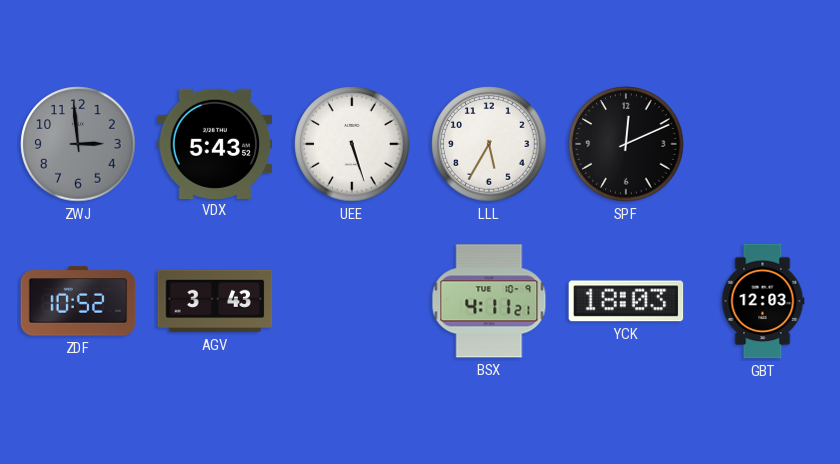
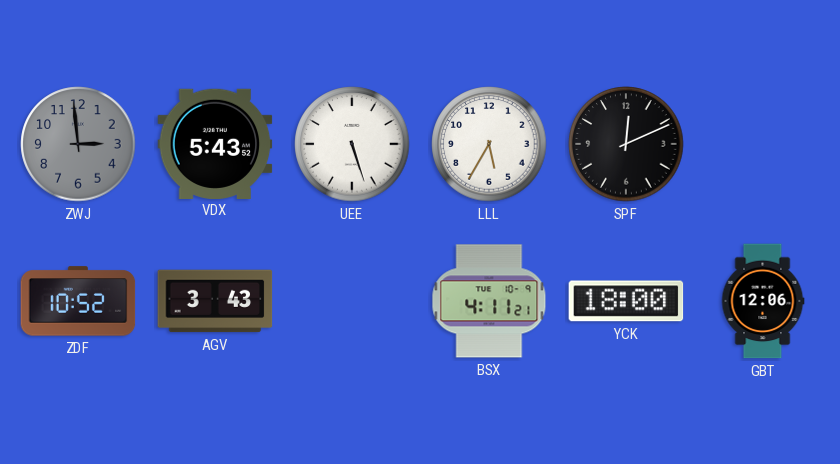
YCK: 18:03 -> 18:00
GBT: 12:03 -> 12:06
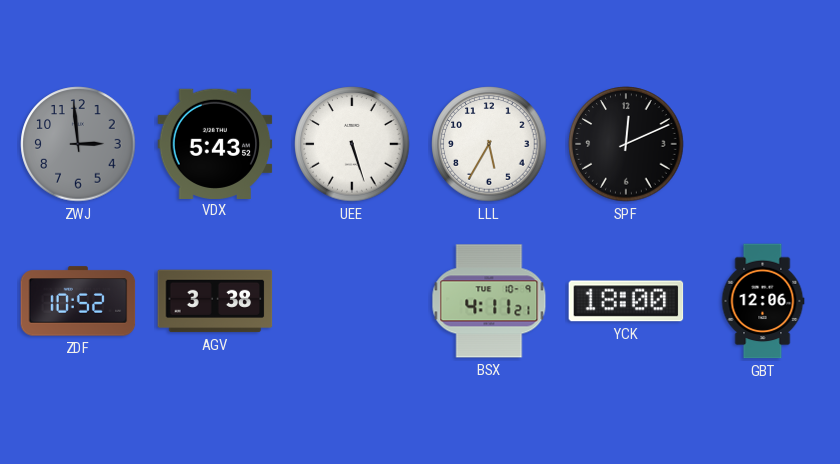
AGV: 3:43 -> 3:38
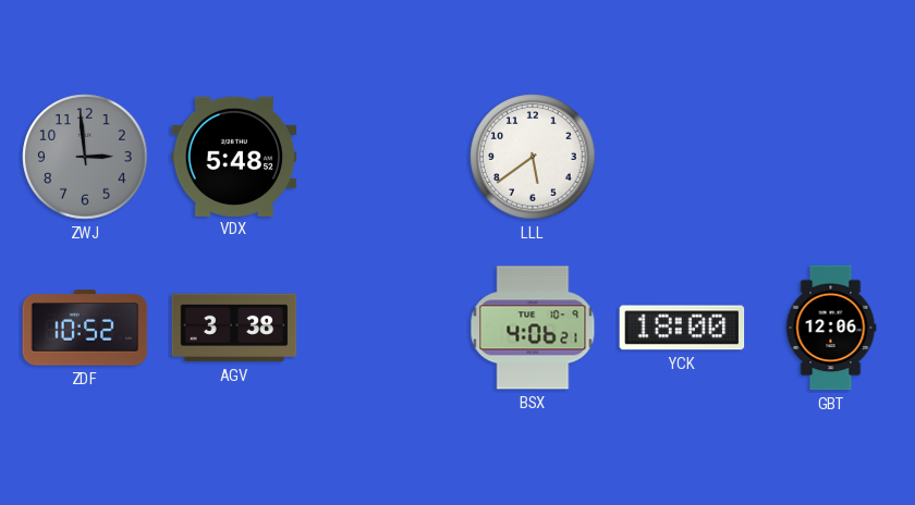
VDX: 5:43 -> 5:48
UEE: 5:27 -> none
LLL: 5:35 -> 5:39
SPF: 12:11 -> none
BSX: 4:11 -> 4:06
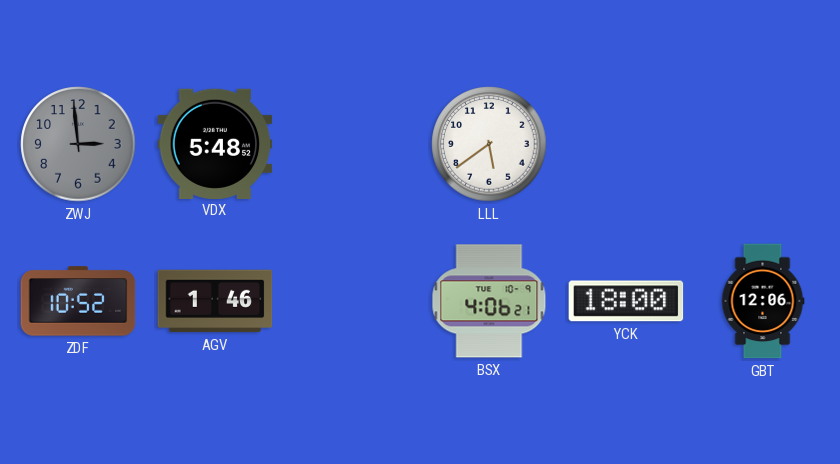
AGV: 3:38 -> 1:46
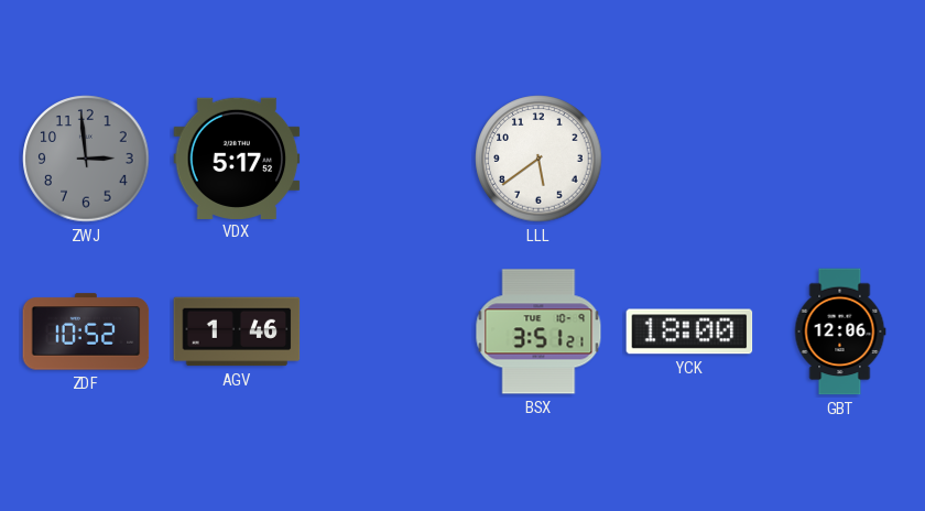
VDX: 5:48 -> 5:17
BSX: 4:06 -> 3:51
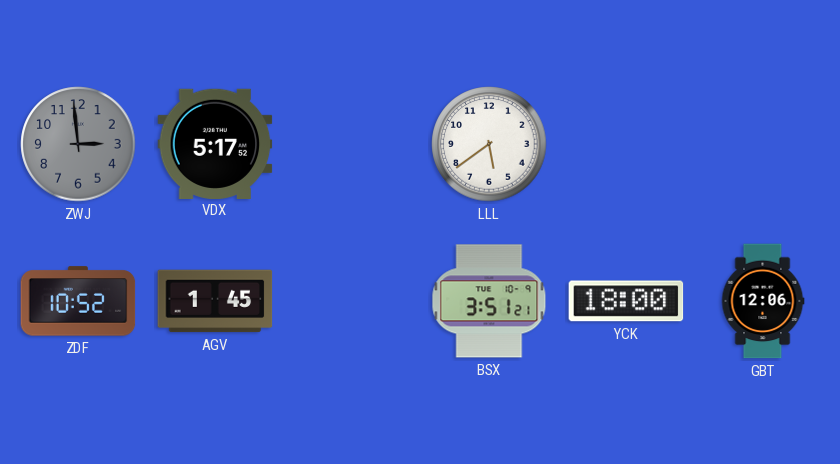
AGV: 1:46 -> 1:45
